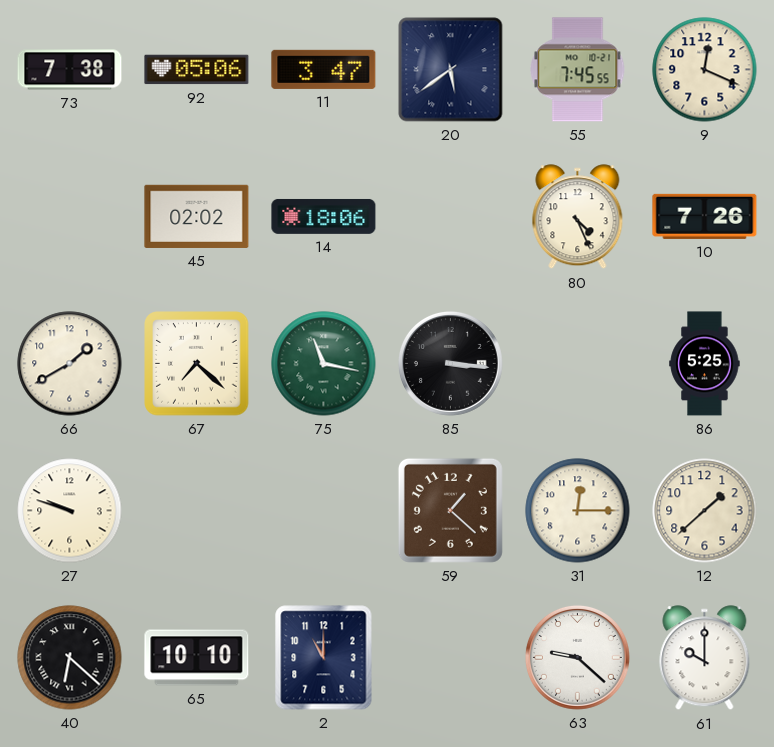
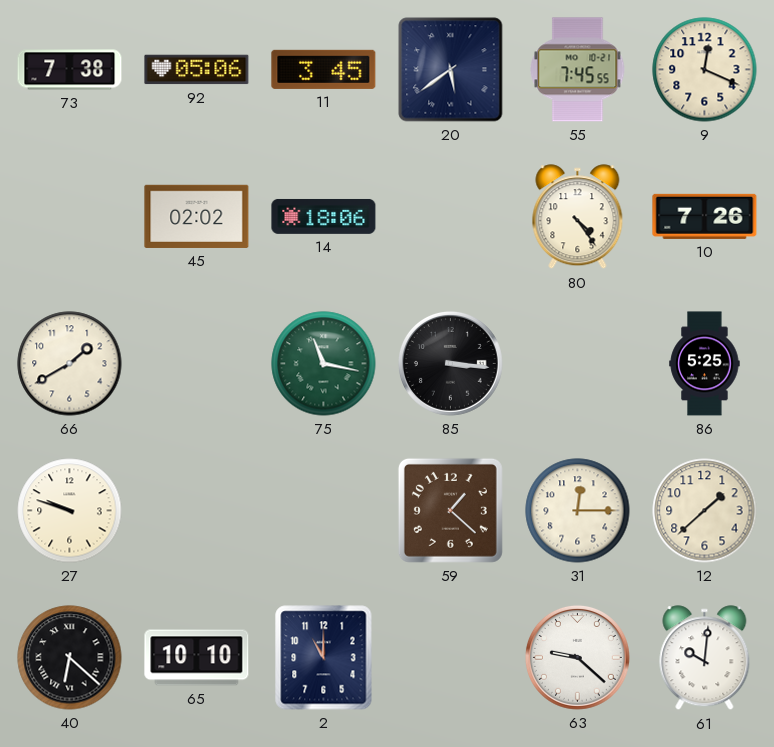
11: 3:47 -> 3:45
80: 4:26 -> 4:24
67: 7:22 -> none
61: 10:00 -> 10:01
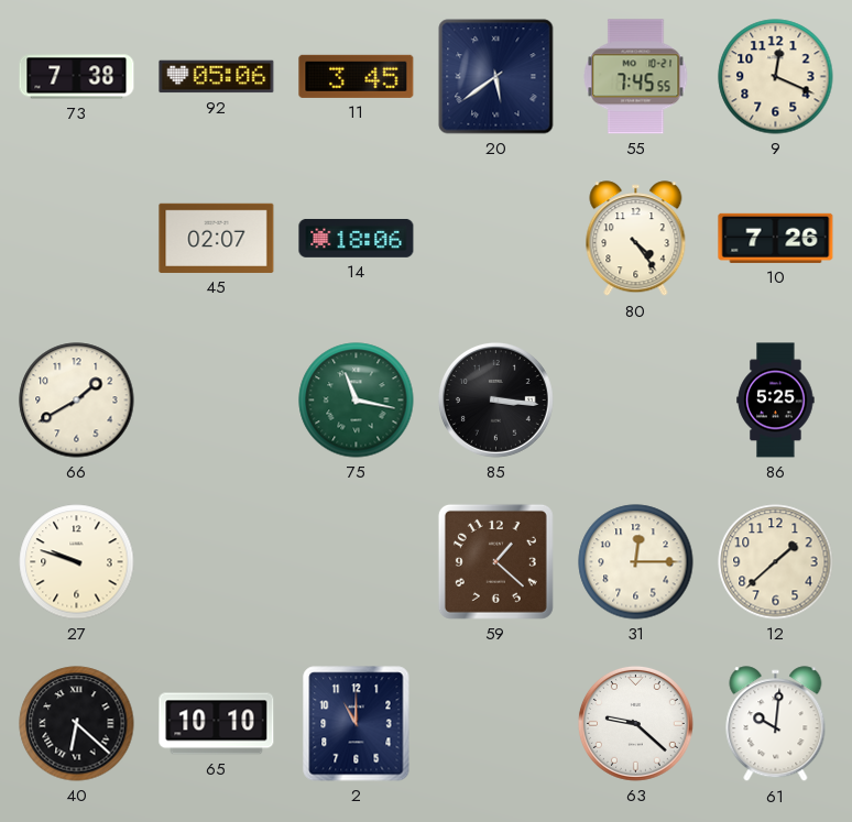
45: 02:02 -> 02:07
